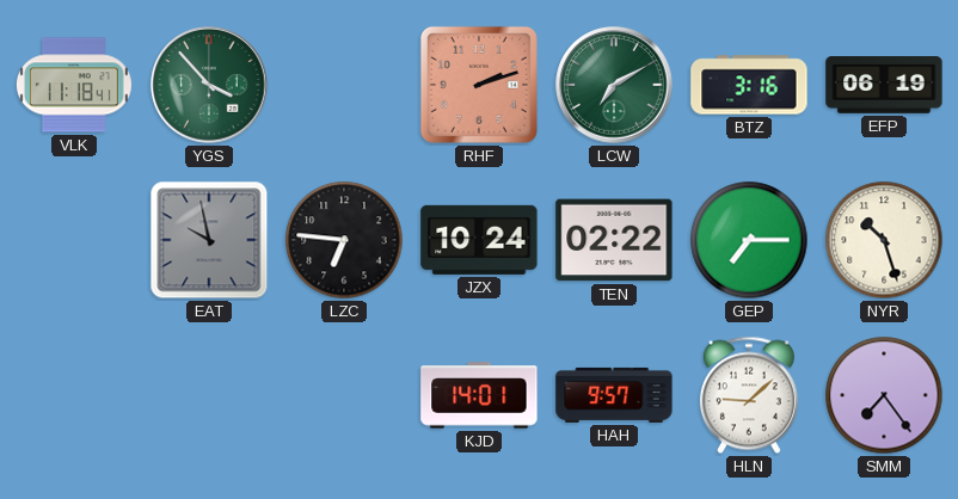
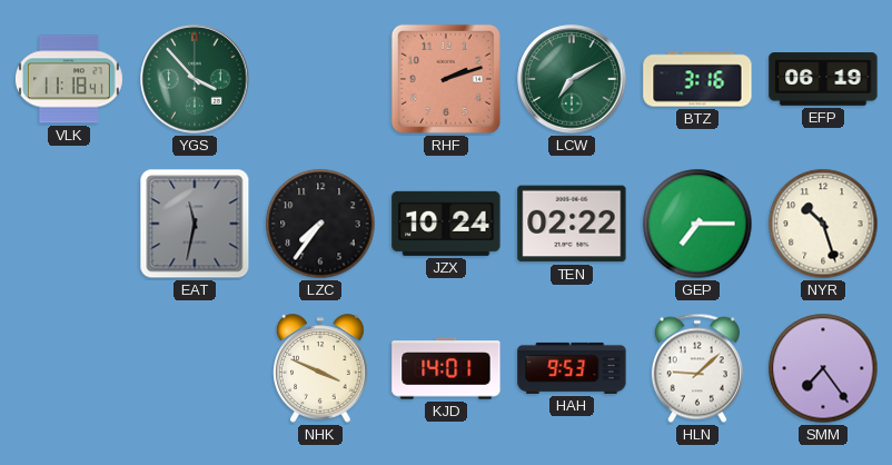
EAT: 9:58 -> 11:32
LZC: 6:46 -> 7:36
NHK: none -> 3:49
HAH: 9:57 -> 9:53
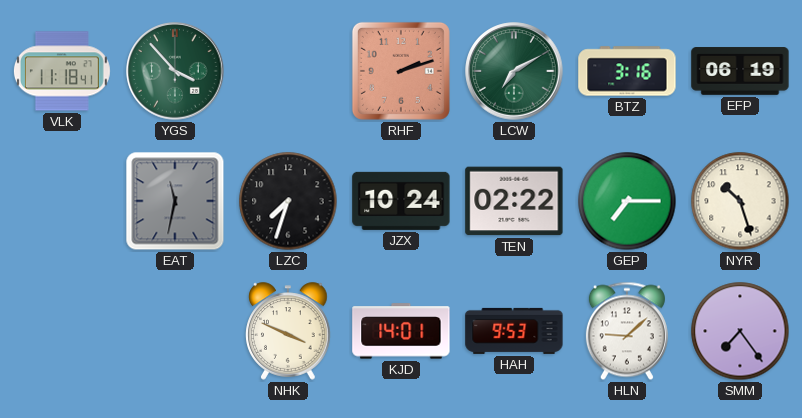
LZC: 7:36 -> 7:33
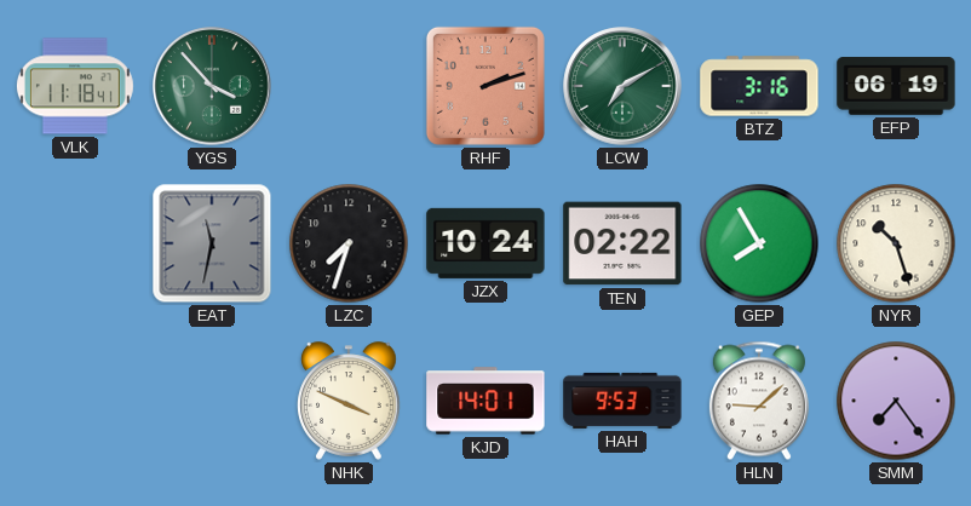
GEP: 7:15 -> 7:55
